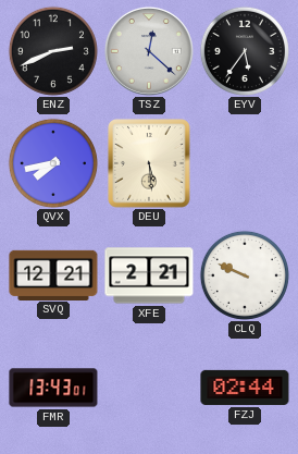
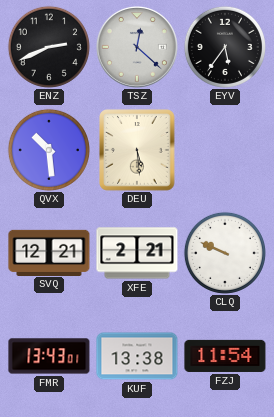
QVX: 7:43 -> 10:29
KUF: none -> 13:38
FZJ: 02:44 -> 11:54
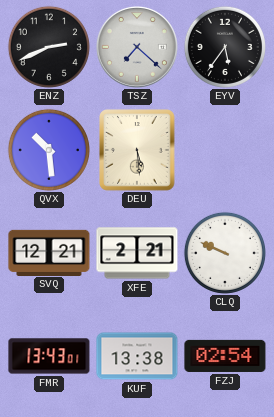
TSZ: 12:22 -> 7:22
FZJ: 11:54 -> 02:54
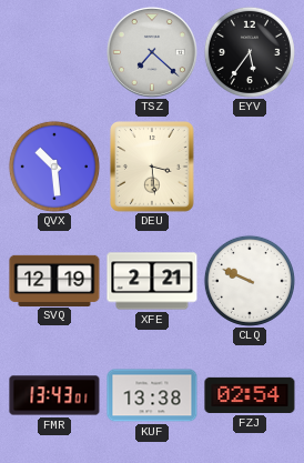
ENZ: 2:41 -> none
DEU: 5:29 -> 3:29
SVQ: 12:21 -> 12:19
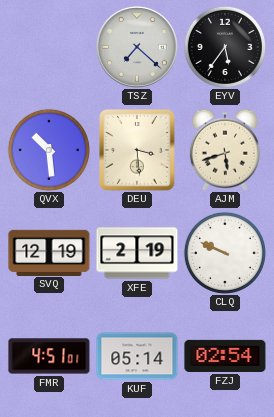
AJM: none -> 5:42
XFE: 2:21 -> 2:19
FMR: 13:43 -> 4:51
KUF: 13:38 -> 05:14
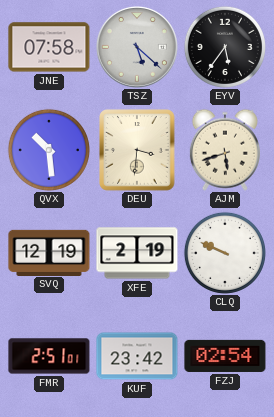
JNE: none -> 07:58
TSZ: 7:22 -> 5:22
DEU: 3:29 -> 3:31
FMR: 4:51 -> 2:51
KUF: 05:14 -> 23:42
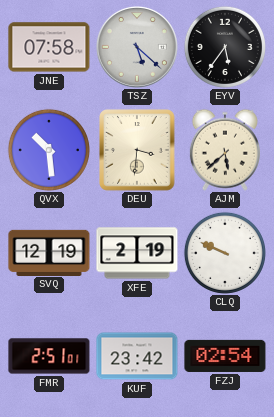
AJM: 5:42 -> 5:38
